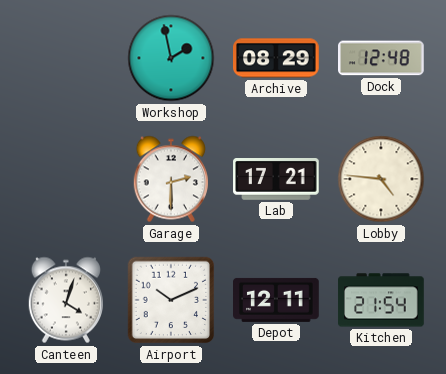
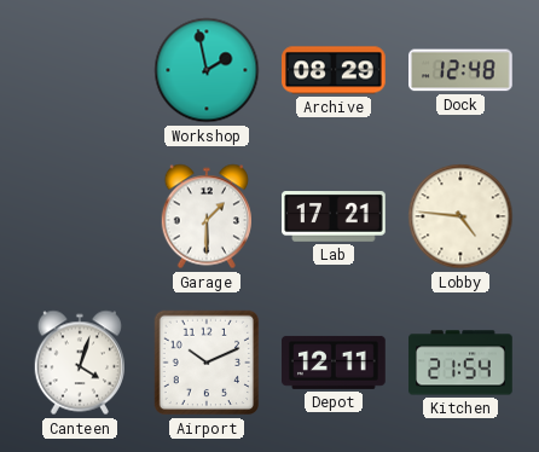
Garage: 2:30 -> 1:30
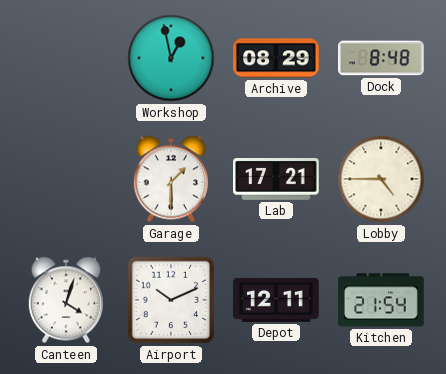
Workshop: 1:58 -> 12:58
Dock: 12:48 -> 8:48
Lobby: 4:46 -> 4:45
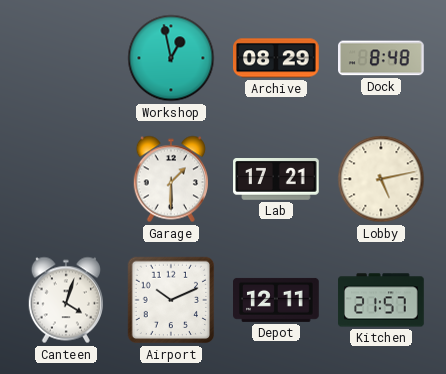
Lobby: 4:45 -> 5:13
Kitchen: 21:54 -> 21:57
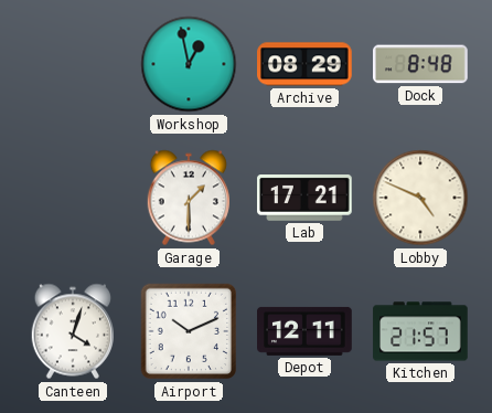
Lobby: 5:13 -> 4:49
